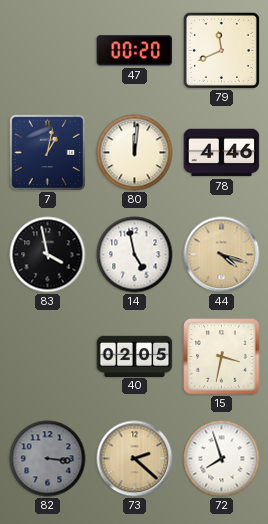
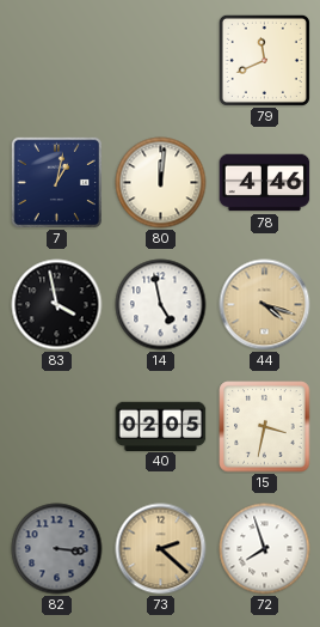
47: 00:20 -> none
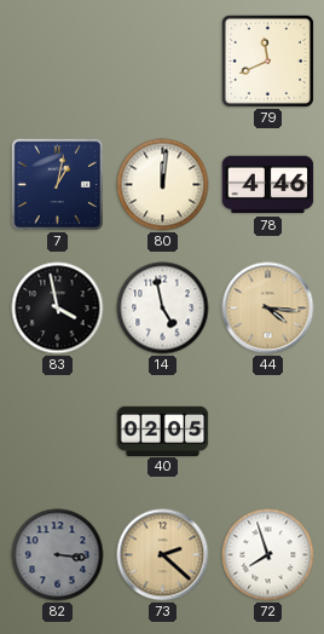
44: 4:18 -> 4:16
15: 3:32 -> none
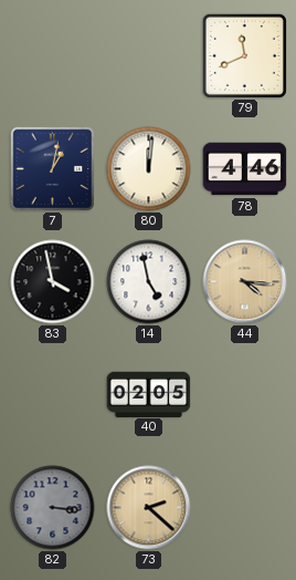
72: 7:57 -> none
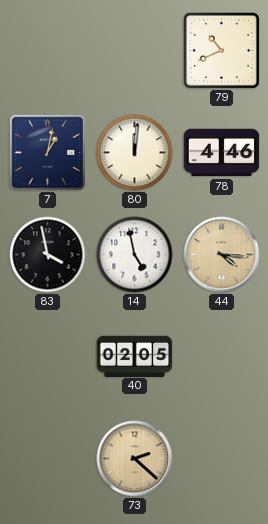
79: 11:41 -> 10:41
82: 3:16 -> none
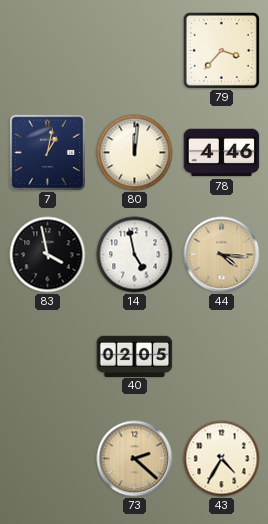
79: 10:41 -> 3:37
43: none -> 4:35
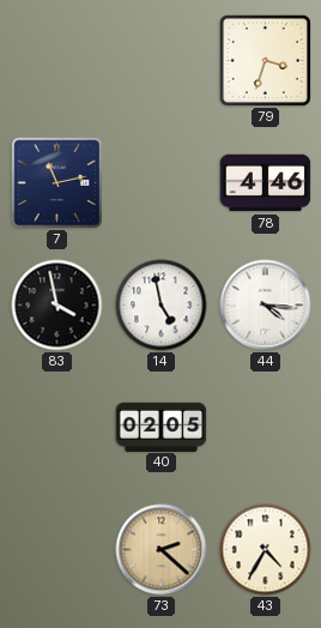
79: 3:37 -> 3:33
7: 1:02 -> 11:13
80: 12:01 -> none
44 dial: champagne -> white
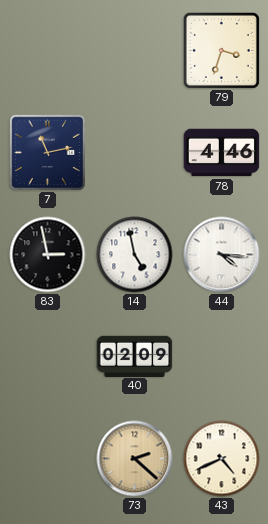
83: 3:58 -> 2:58
40: 02:05 -> 02:09
43: 4:35 -> 4:41
